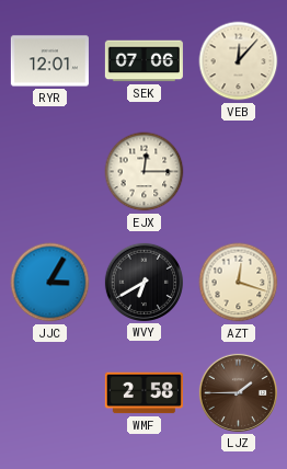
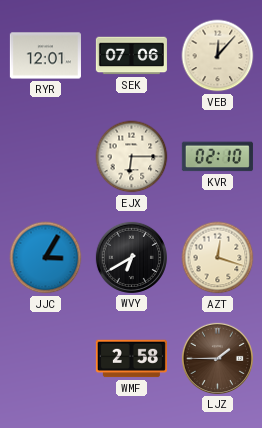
EJX: 12:15 -> 6:15
KVR: none -> 02:10
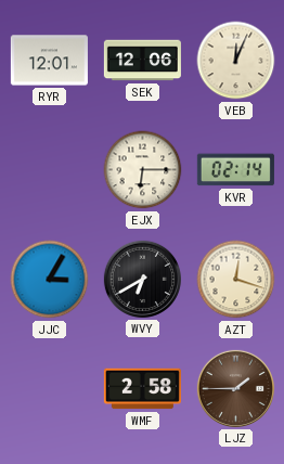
SEK: 07:06 -> 12:06
VEB: 12:07 -> 12:04
KVR: 02:10 -> 02:14
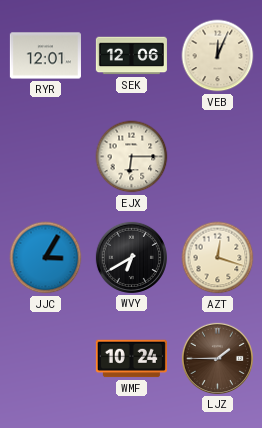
KVR: 02:14 -> none
WMF: 2:58 -> 10:24
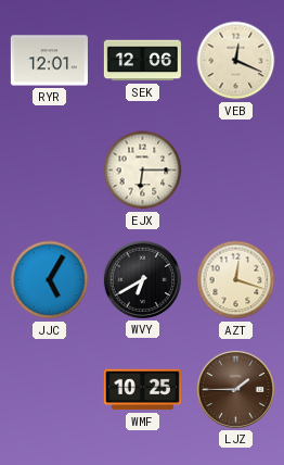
VEB: 12:04 -> 12:19
JJC: 3:05 -> 5:05
WMF: 10:24 -> 10:25
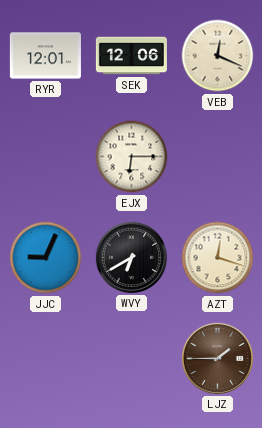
JJC: 5:05 -> 9:04
WMF: 10:25 -> none
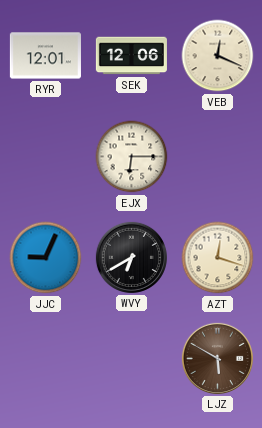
LJZ: 1:45 -> 5:50
